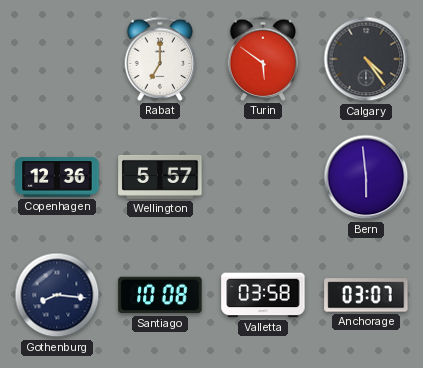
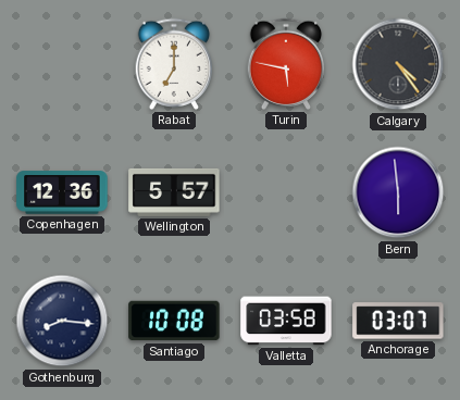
Turin: 5:51 -> 5:47
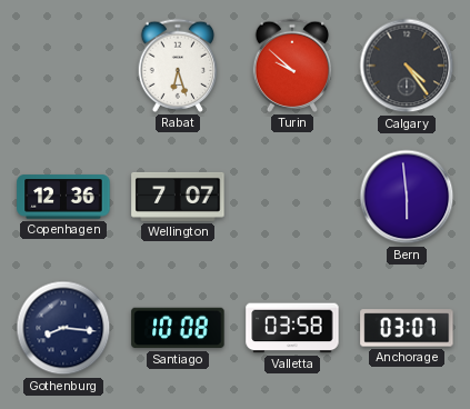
Rabat: 7:00 -> 6:27
Turin: 5:47 -> 9:52
Wellington: 5:57 -> 7:07
